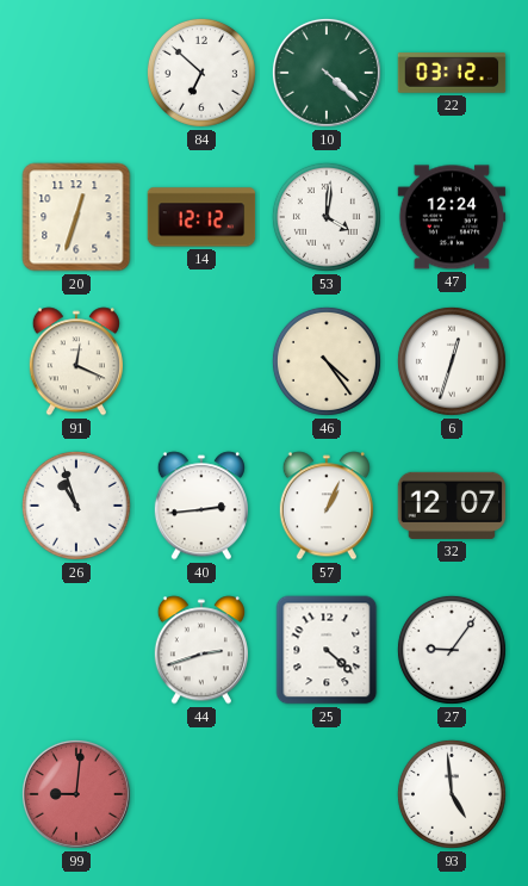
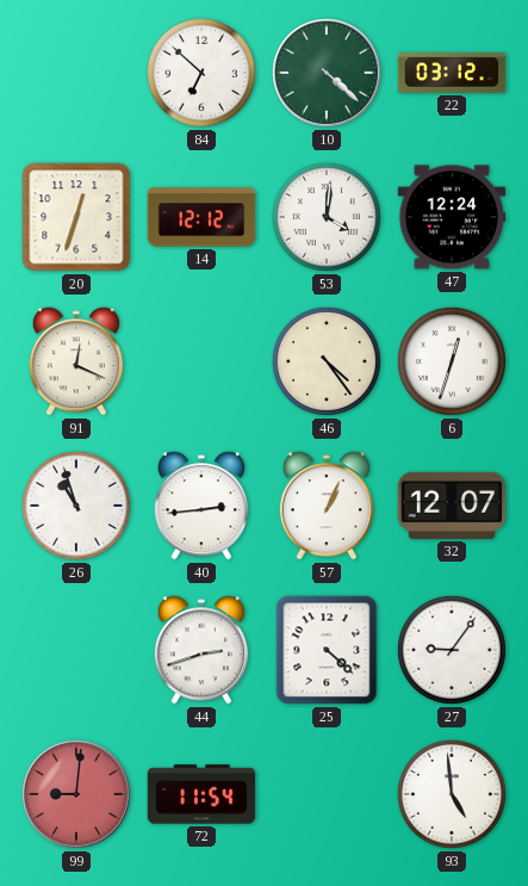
72: none -> 11:54
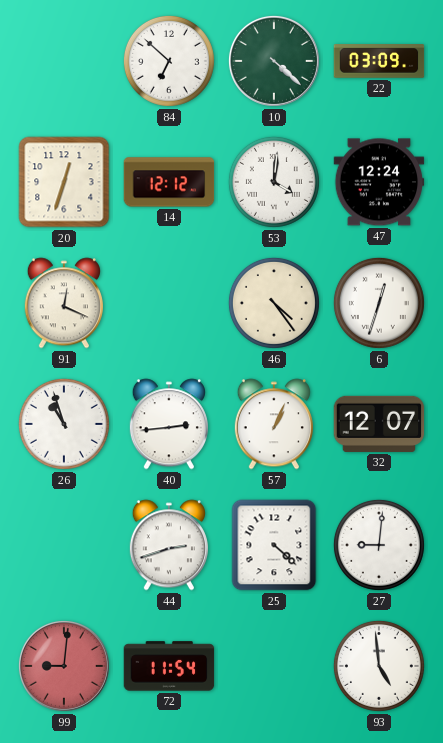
22: 03:12 -> 03:09
27: 9:06 -> 9:01
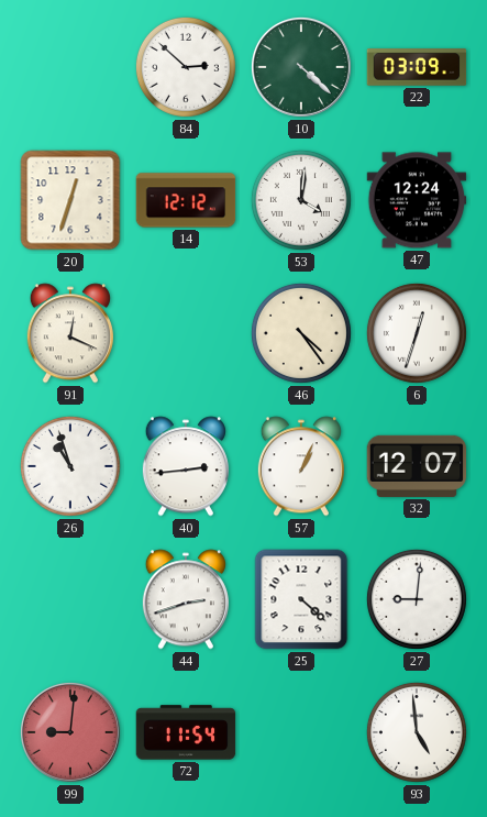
84: 6:52 -> 2:52
